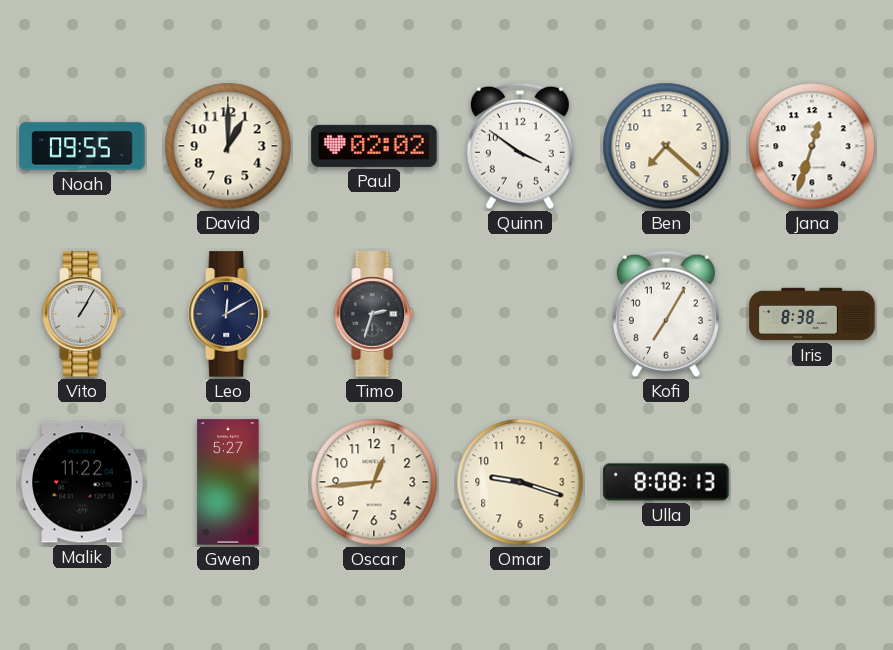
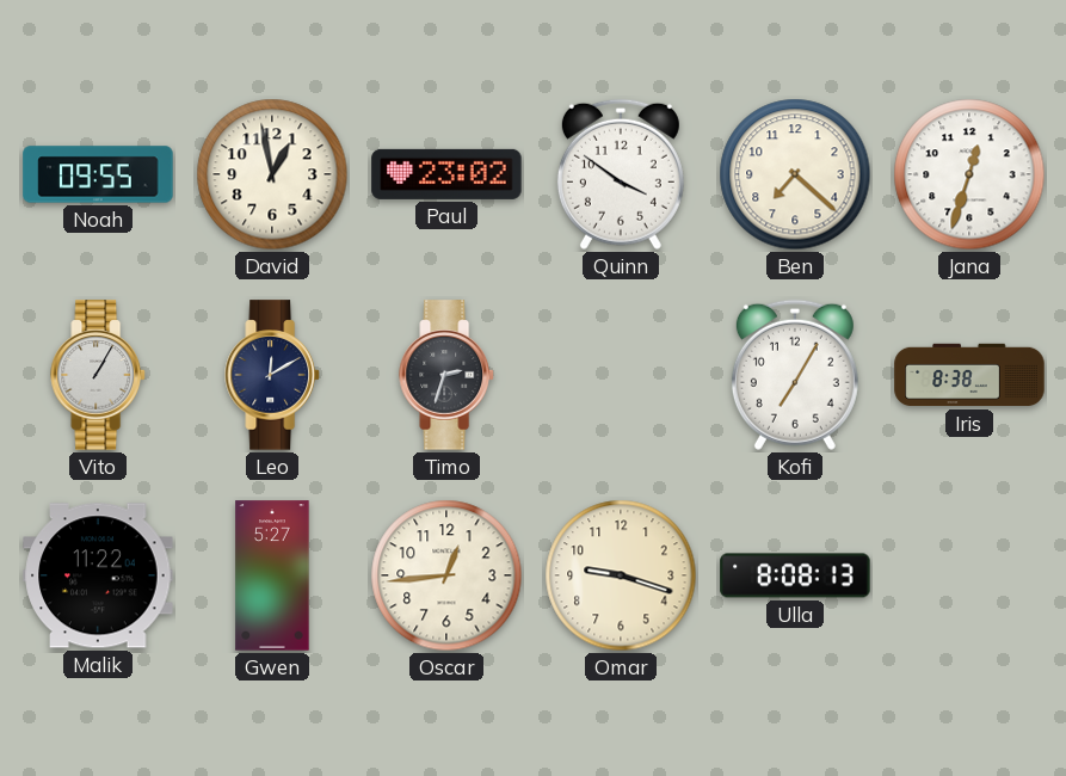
David: 1:00 -> 12:58
Paul: 02:02 -> 23:02
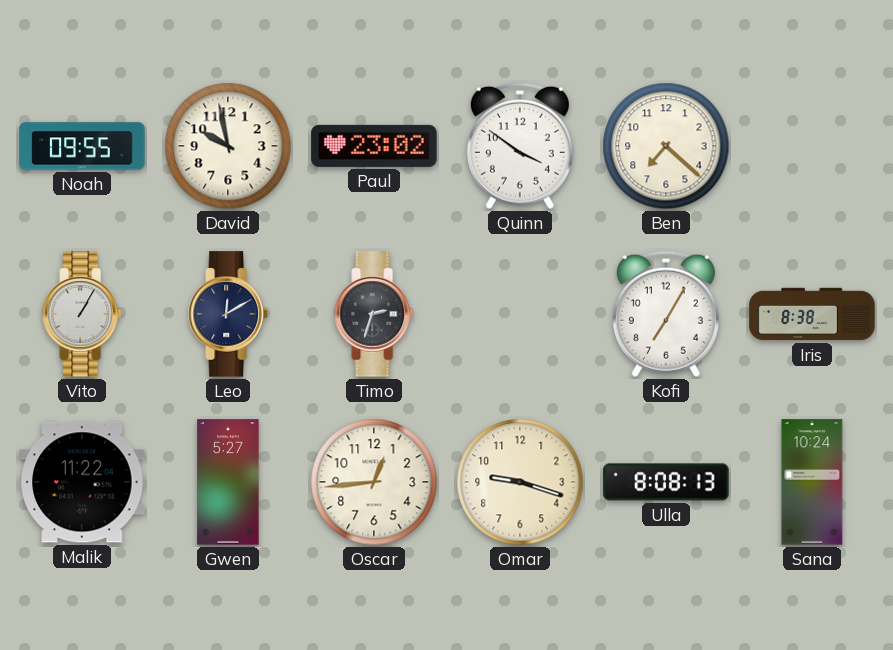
David: 12:58 -> 9:58
Jana: 12:33 -> none
Sana: none -> 10:24
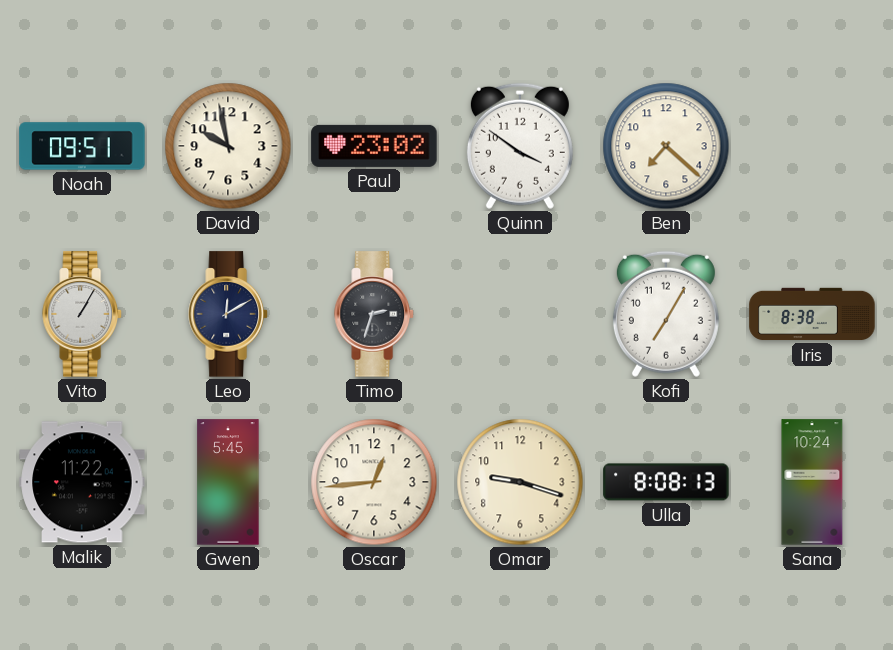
Noah: 09:55 -> 09:51
Gwen: 5:27 -> 5:45
